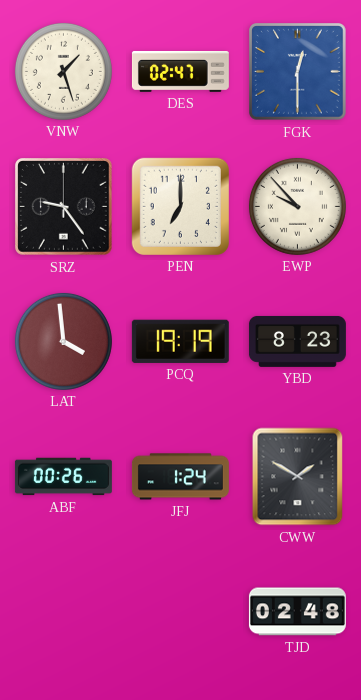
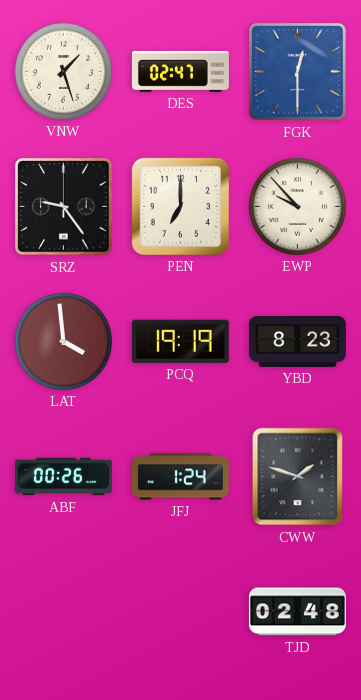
CWW: 1:50 -> 1:48
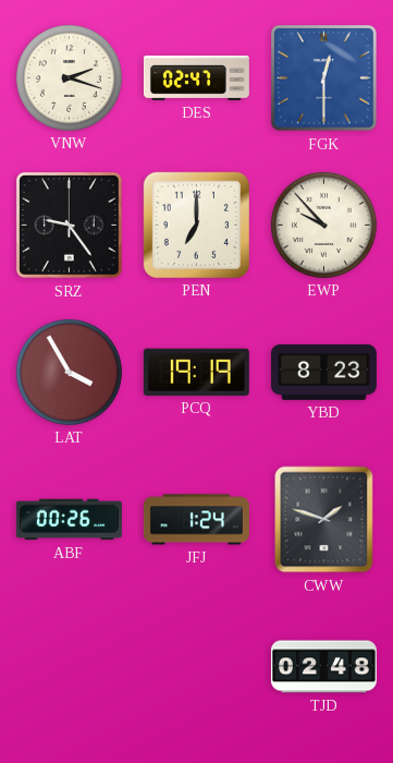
VNW: 1:27 -> 2:18
LAT: 3:59 -> 3:55
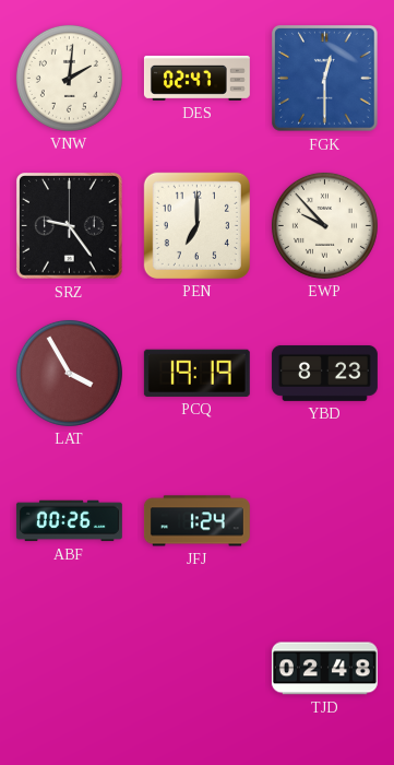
VNW: 2:18 -> 2:01
CWW: 1:48 -> none
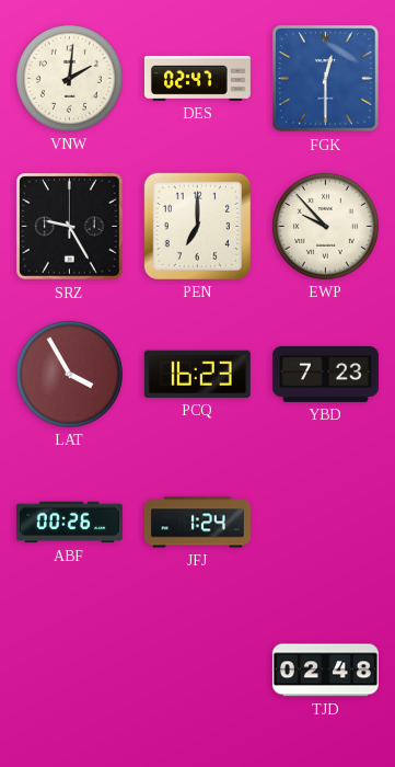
SRZ: 9:24 -> 9:25
PCQ: 19:19 -> 16:23
YBD: 8:23 -> 7:23
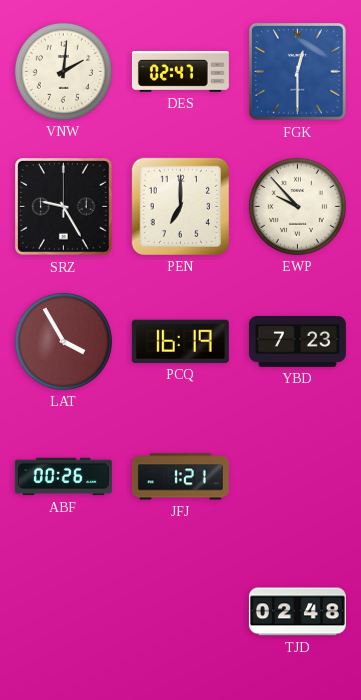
PCQ: 16:23 -> 16:19
JFJ: 1:24 -> 1:21
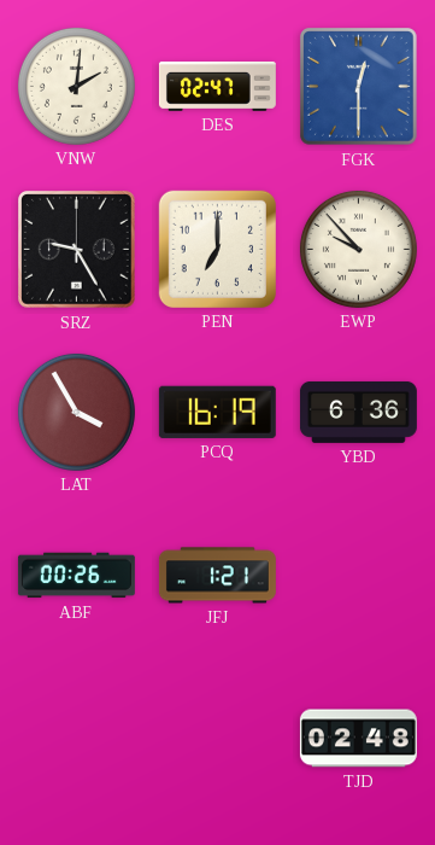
YBD: 7:23 -> 6:36
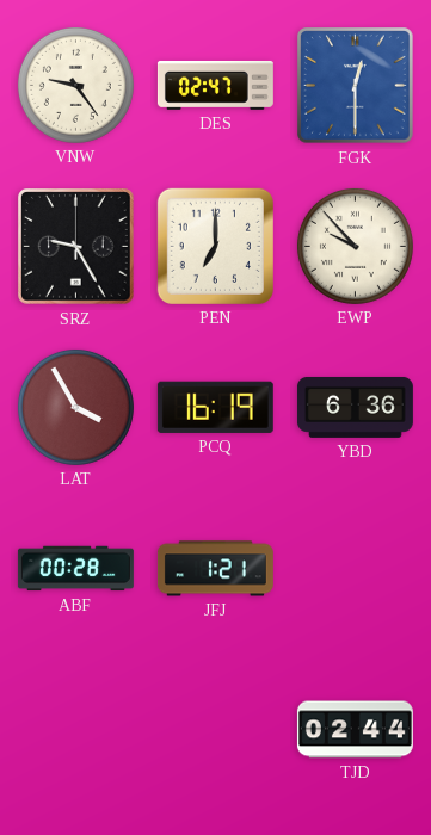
VNW: 2:01 -> 9:24
ABF: 00:26 -> 00:28
TJD: 02:48 -> 02:44
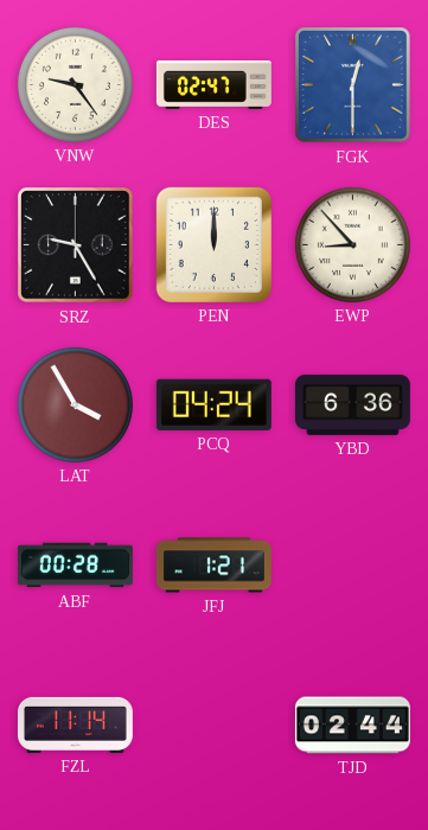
PEN: 7:00 -> 12:00
EWP: 9:53 -> 8:53
PCQ: 16:19 -> 04:24
FZL: none -> 11:14
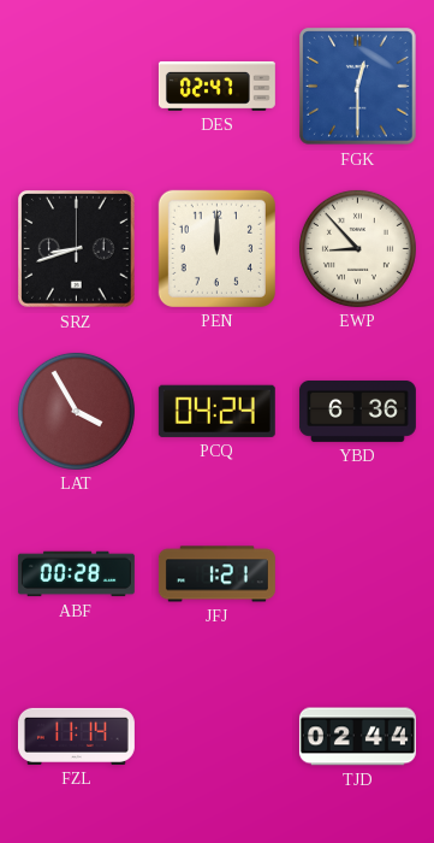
VNW: 9:24 -> none
SRZ: 9:25 -> 8:42
